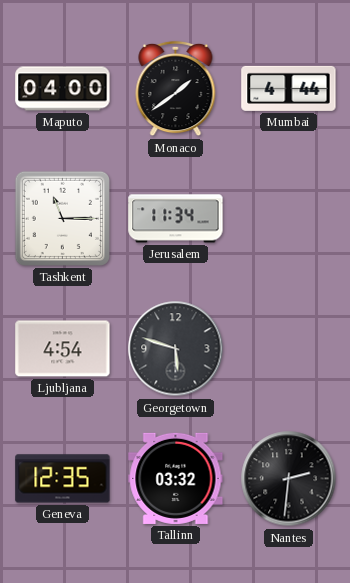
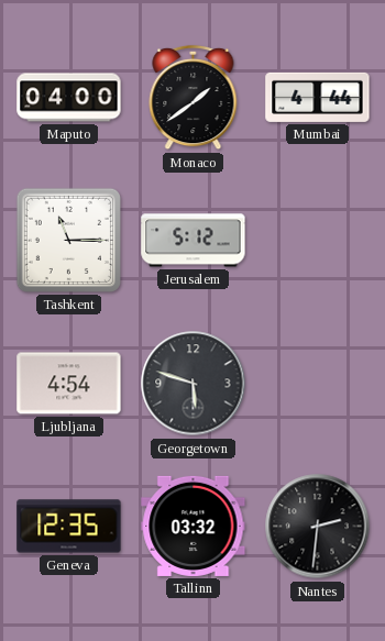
Jerusalem: 11:34 -> 5:12
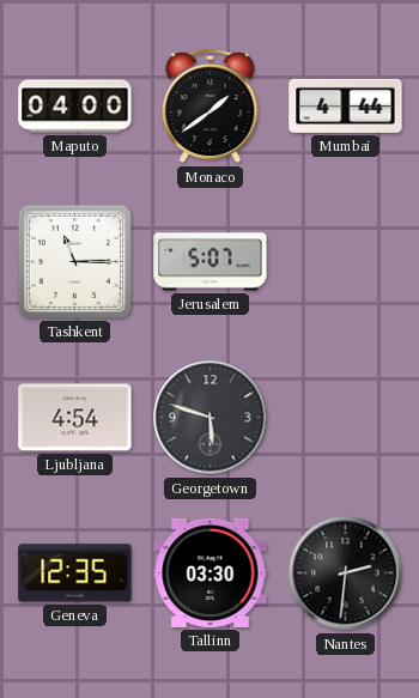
Jerusalem: 5:12 -> 5:07
Tallinn: 03:32 -> 03:30
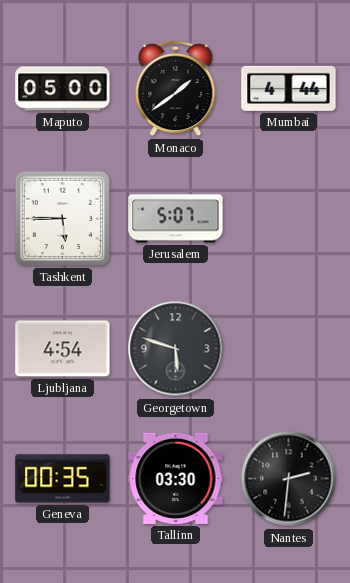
Maputo: 04:00 -> 05:00
Tashkent: 11:15 -> 5:45
Geneva: 12:35 -> 00:35
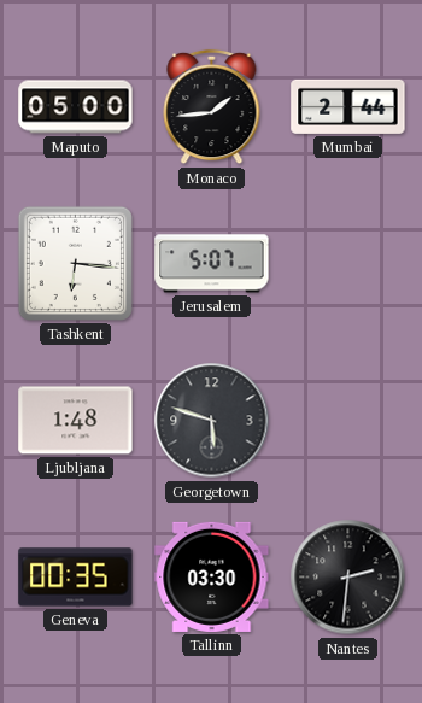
Monaco: 1:39 -> 1:44
Mumbai: 4:44 -> 2:44
Tashkent: 5:45 -> 6:16
Ljubljana: 4:54 -> 1:48
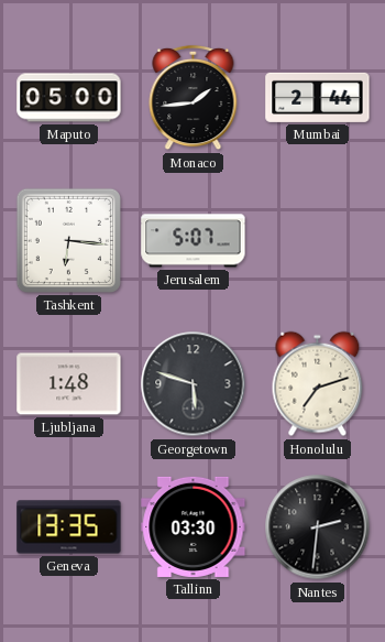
Honolulu: none -> 7:12
Geneva: 00:35 -> 13:35
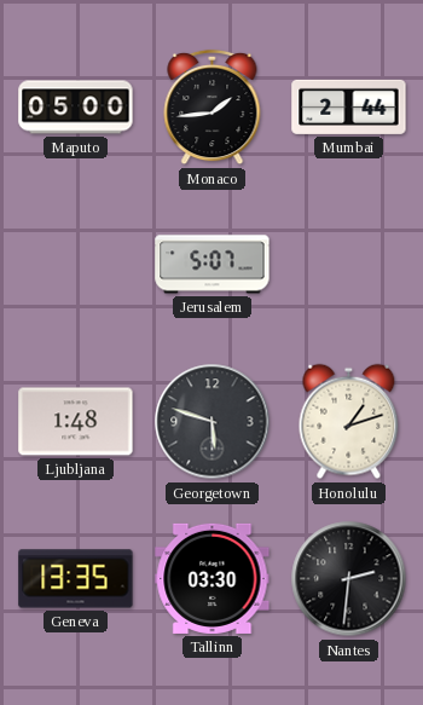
Tashkent: 6:16 -> none
Honolulu: 7:12 -> 1:12
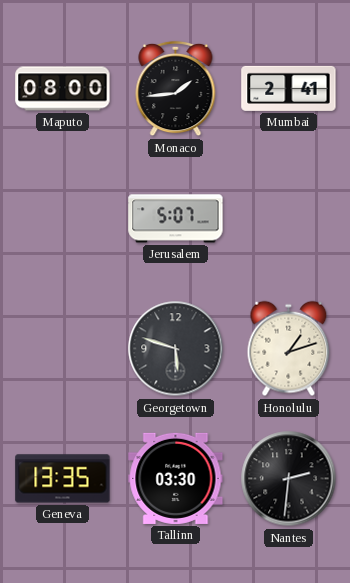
Maputo: 05:00 -> 08:00
Mumbai: 2:44 -> 2:41
Ljubljana: 1:48 -> none
